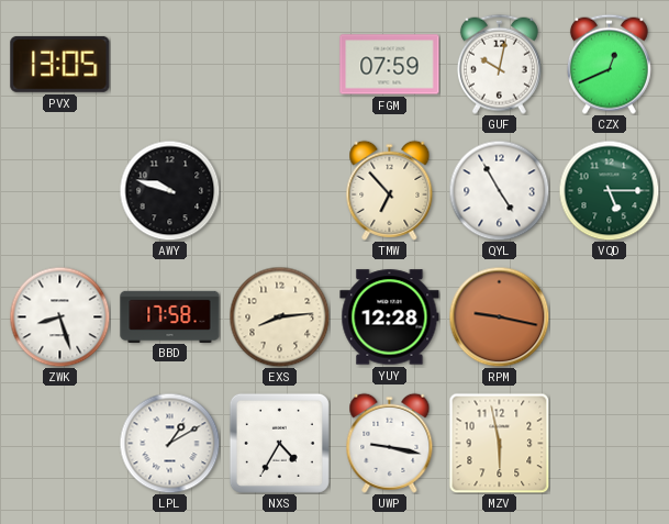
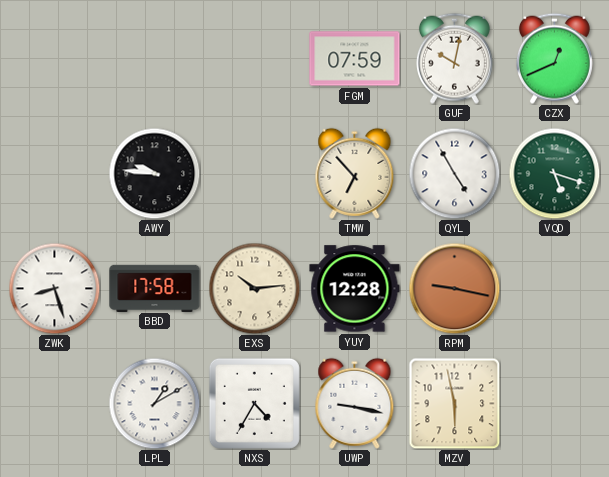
PVX: 13:05 -> none
AWY: 9:48 -> 9:46
VQD: 5:15 -> 5:18
EXS: 8:14 -> 10:14
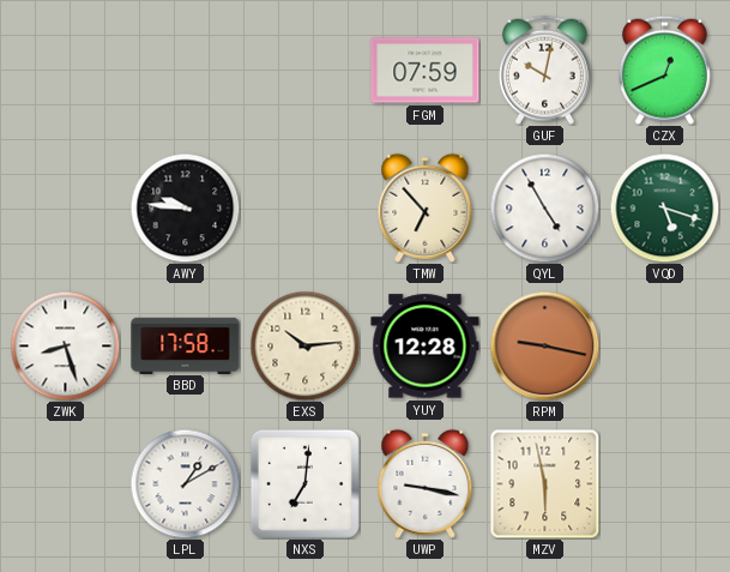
NXS: 4:35 -> 7:01
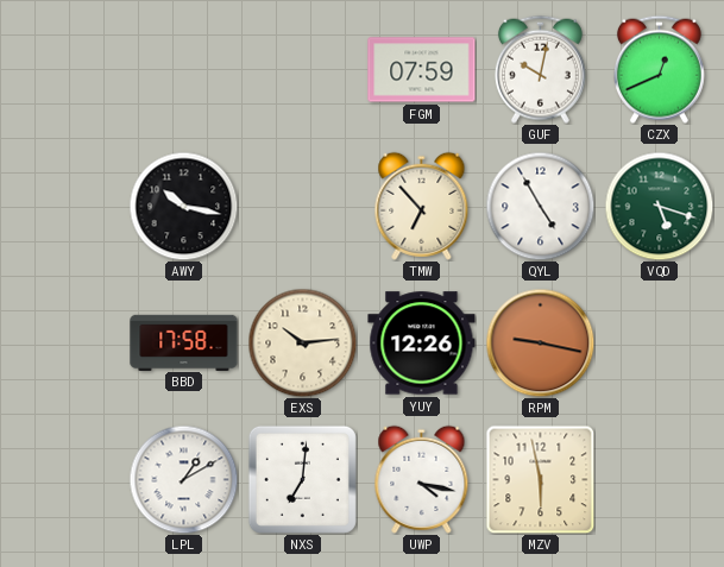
AWY: 9:46 -> 10:17
ZWK: 8:27 -> none
YUY: 12:28 -> 12:26
UWP: 9:17 -> 4:17
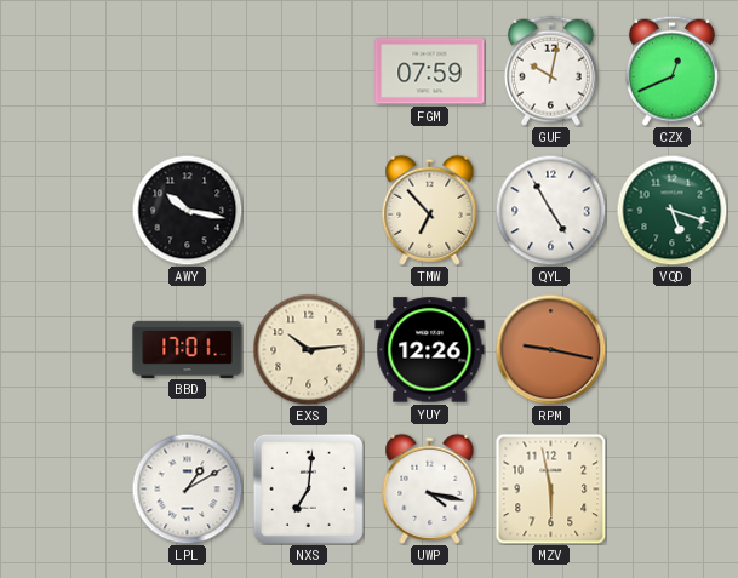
BBD: 17:58 -> 17:01
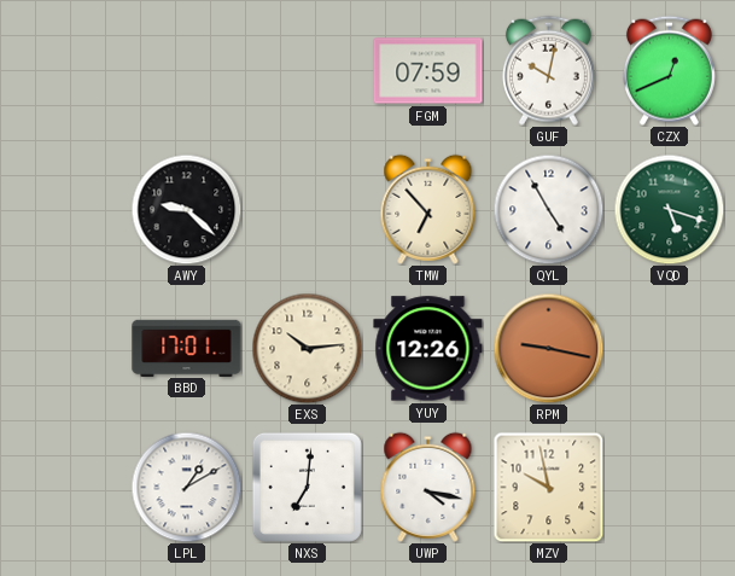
AWY: 10:17 -> 9:22
MZV: 5:58 -> 9:58
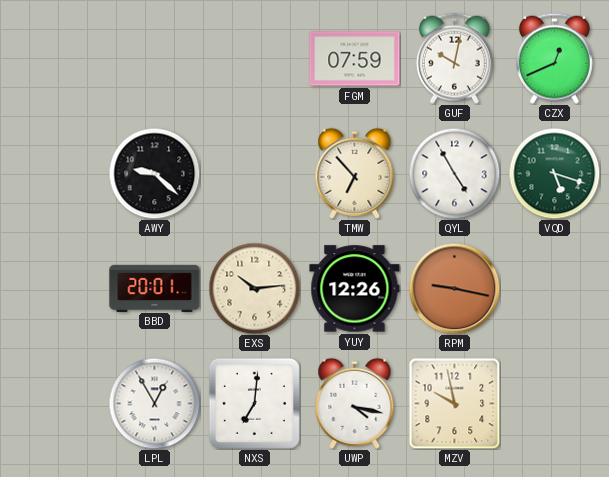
BBD: 17:01 -> 20:01
LPL: 1:10 -> 12:55
